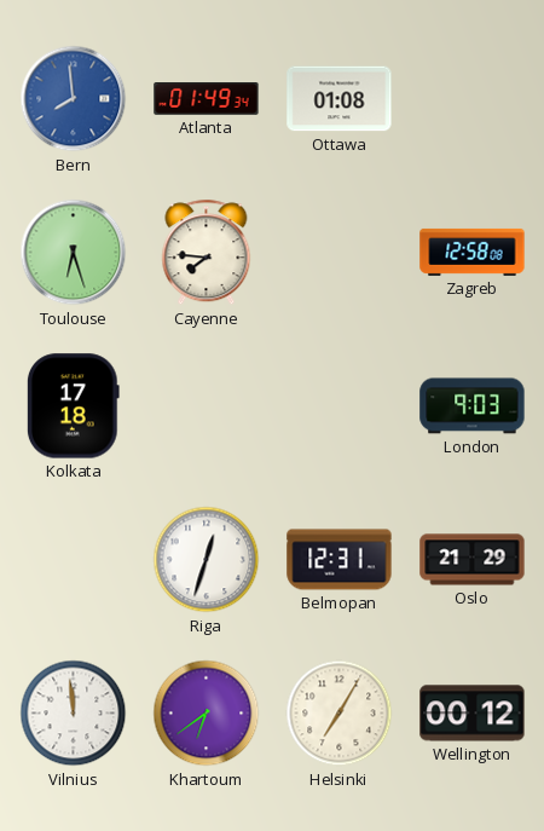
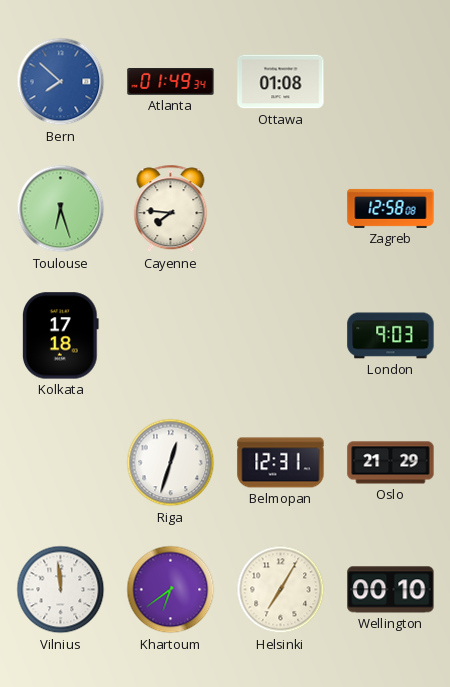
Bern: 7:59 -> 7:52
Wellington: 00:12 -> 00:10
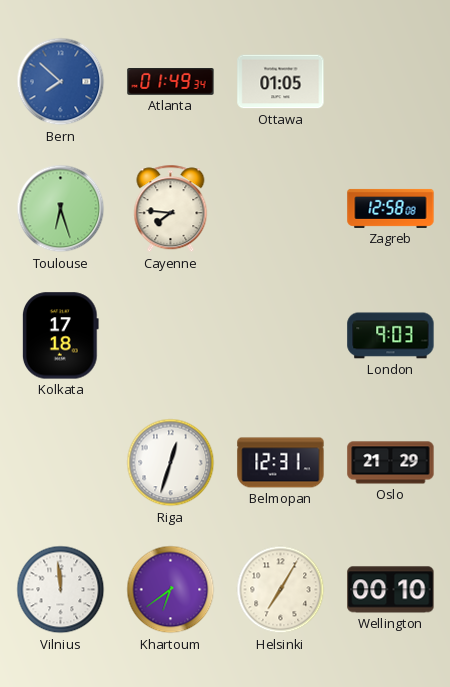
Ottawa: 01:08 -> 01:05
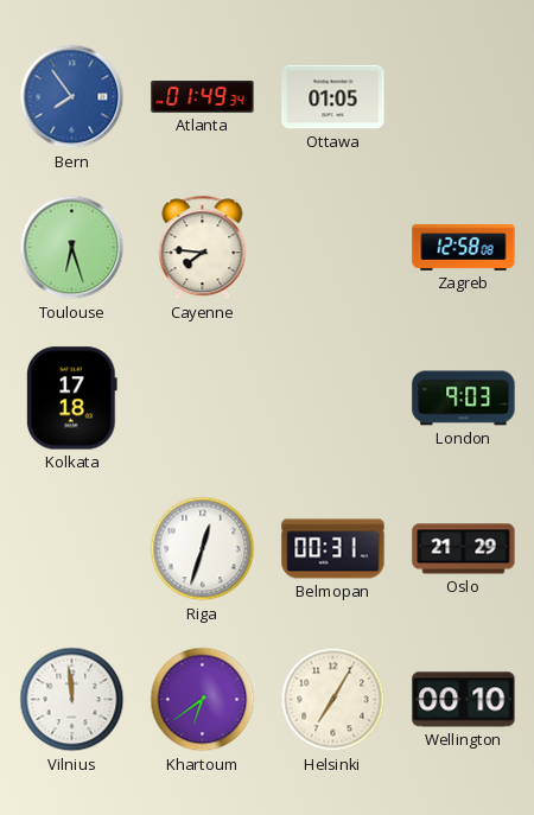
Bern: 7:52 -> 7:54
Belmopan: 12:31 -> 00:31
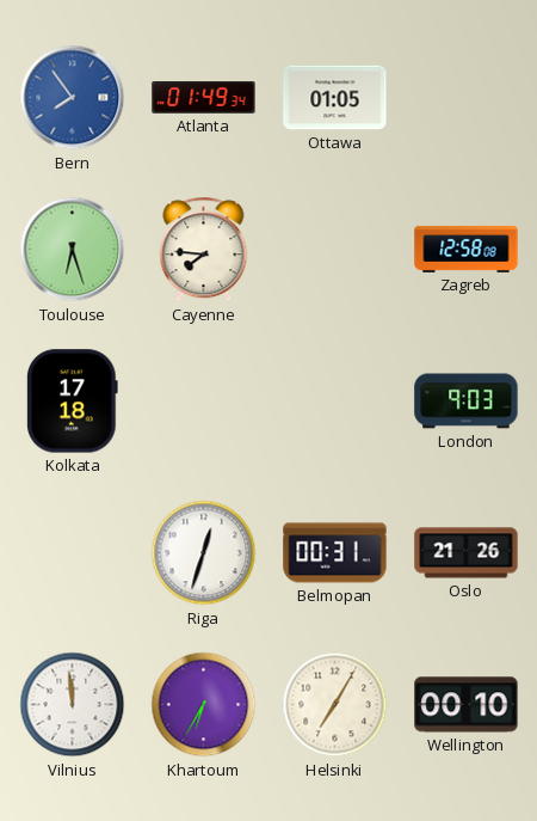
Oslo: 21:29 -> 21:26
Khartoum: 6:39 -> 6:35
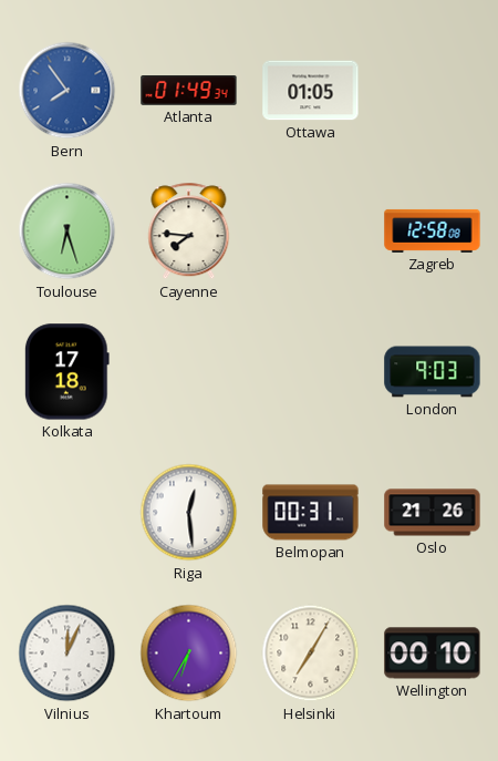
Riga: 12:33 -> 12:29
Vilnius: 11:59 -> 12:04
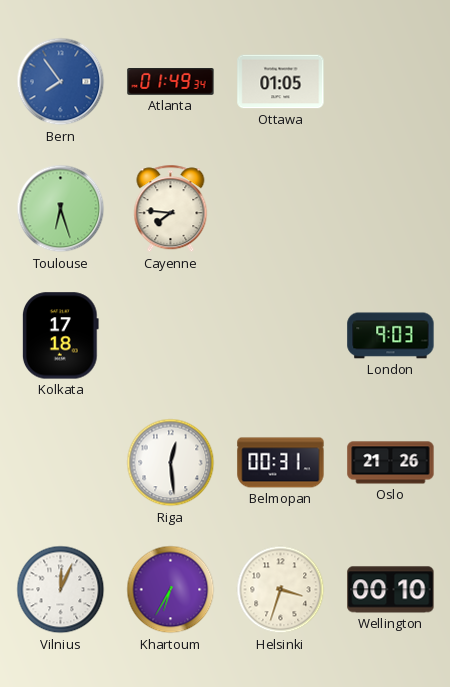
Zagreb: 12:58 -> none
Helsinki: 7:05 -> 3:33
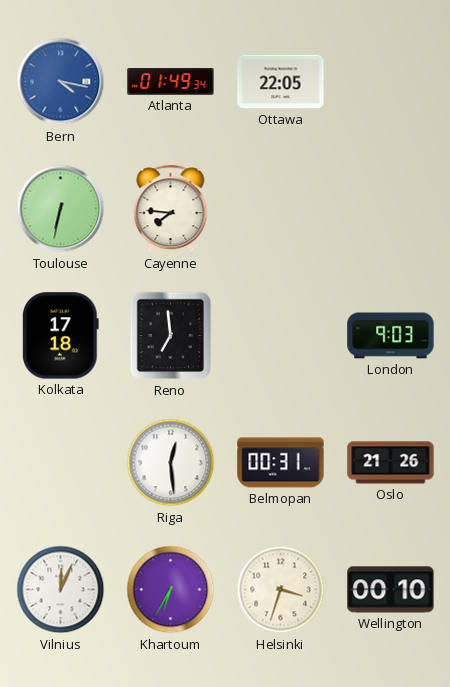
Bern: 7:54 -> 4:17
Ottawa: 01:05 -> 22:05
Toulouse: 6:27 -> 6:32
Reno: none -> 6:59
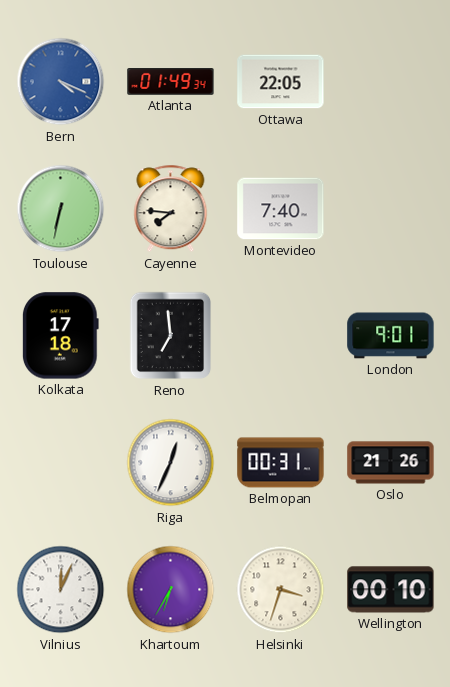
Bern: 4:17 -> 4:19
Montevideo: none -> 7:40
London: 9:03 -> 9:01
Riga: 12:29 -> 12:34
